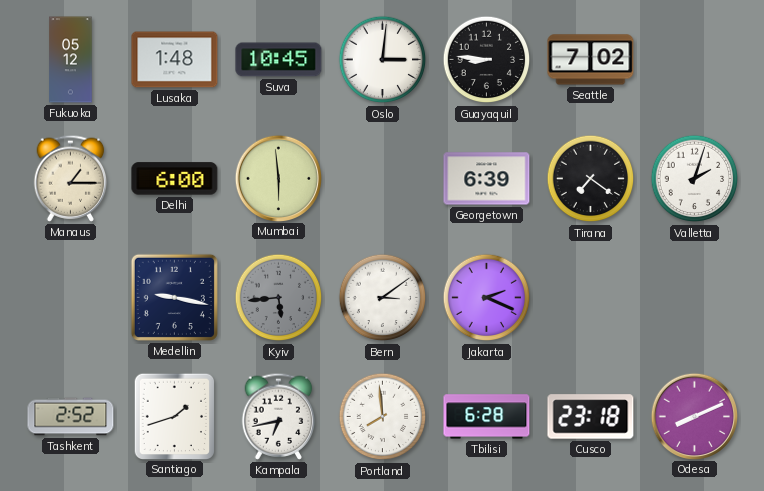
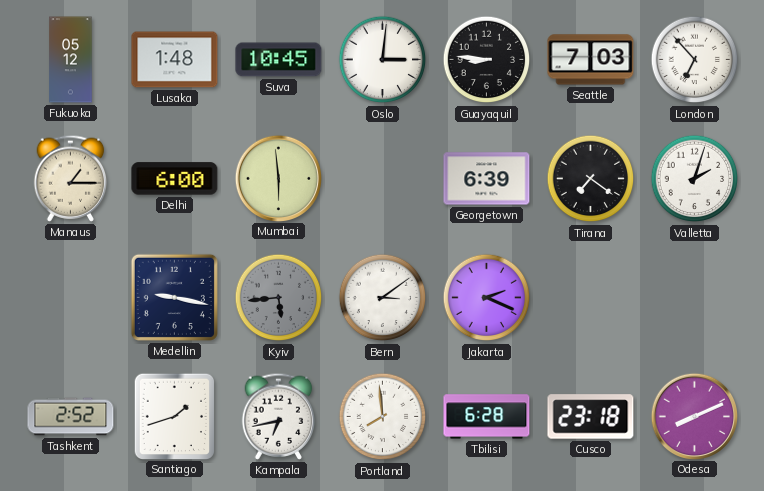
Seattle: 7:02 -> 7:03
London: none -> 6:53
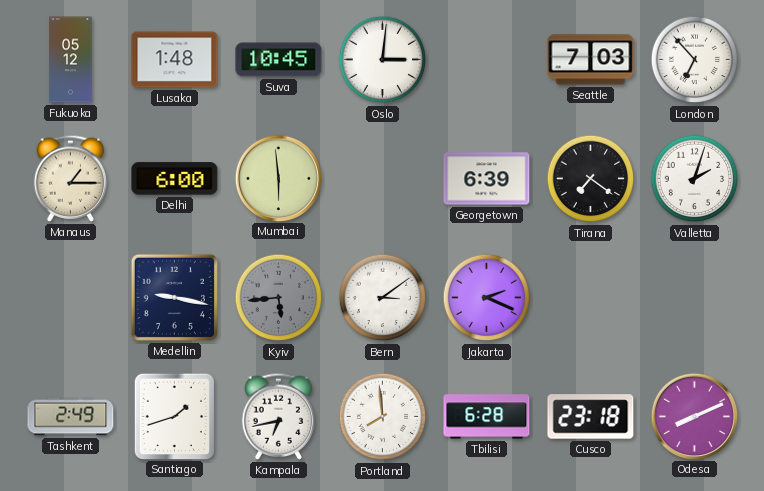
Guayaquil: 8:46 -> none
Tashkent: 2:52 -> 2:49
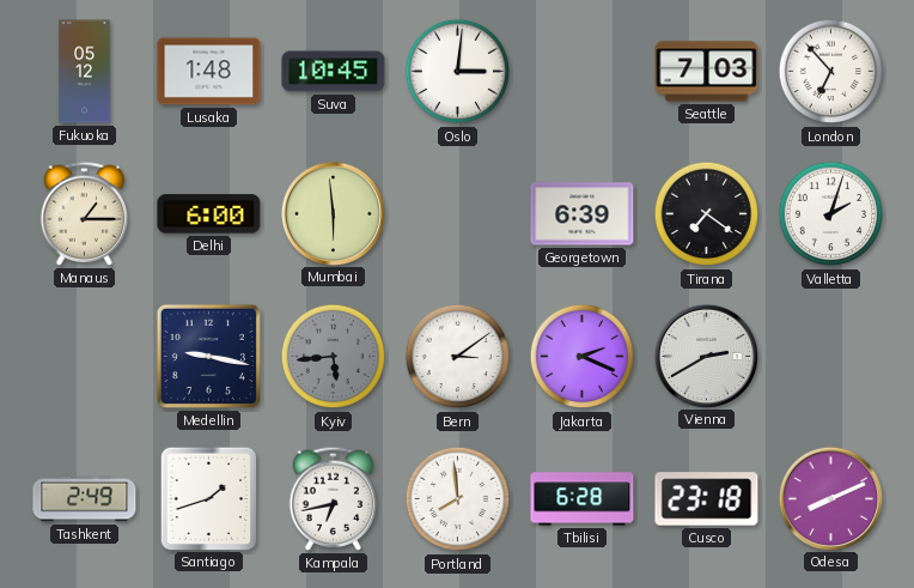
Vienna: none -> 2:40
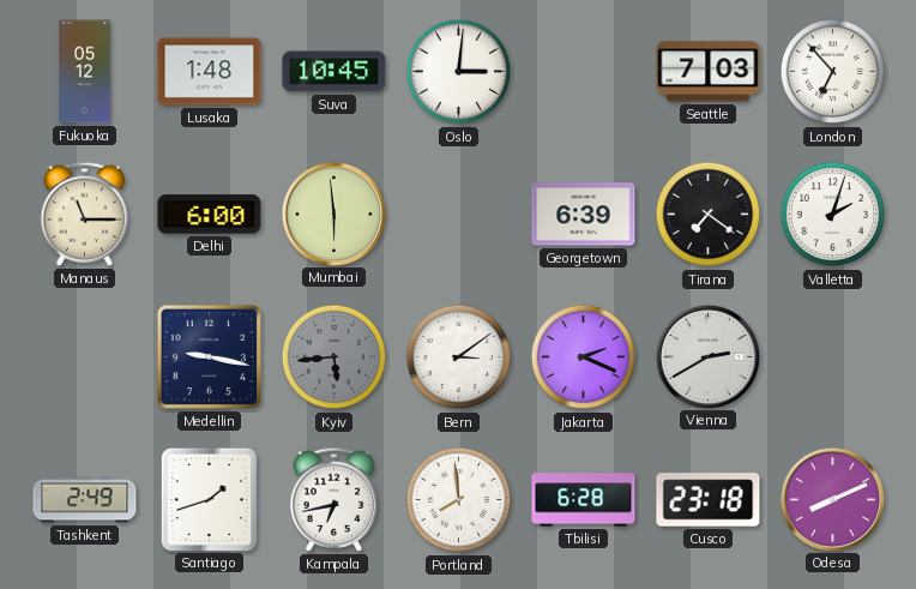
Manaus: 1:15 -> 11:15
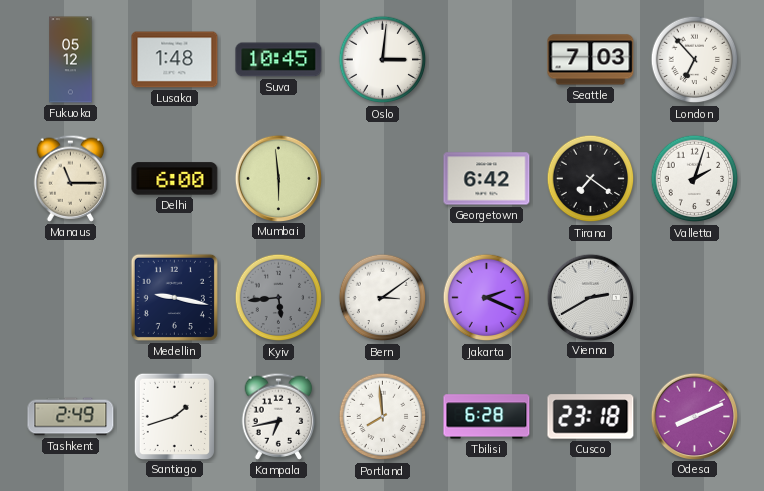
Georgetown: 6:39 -> 6:42
